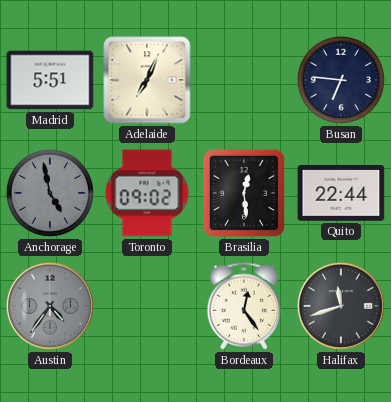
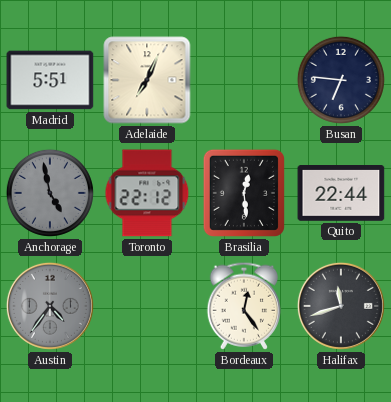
Toronto: 09:02 -> 22:12
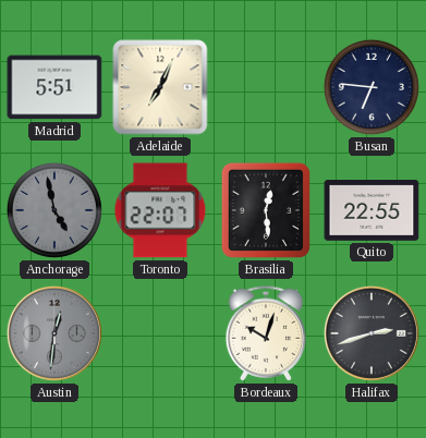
Toronto: 22:12 -> 22:07
Quito: 22:44 -> 22:55
Austin: 4:36 -> 12:31
Bordeaux: 12:24 -> 10:03
Halifax: 11:42 -> 2:42
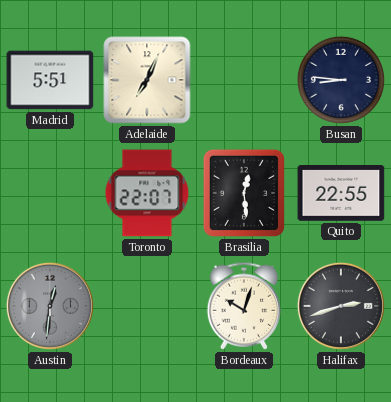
Busan: 6:46 -> 8:46
Anchorage: 4:58 -> none
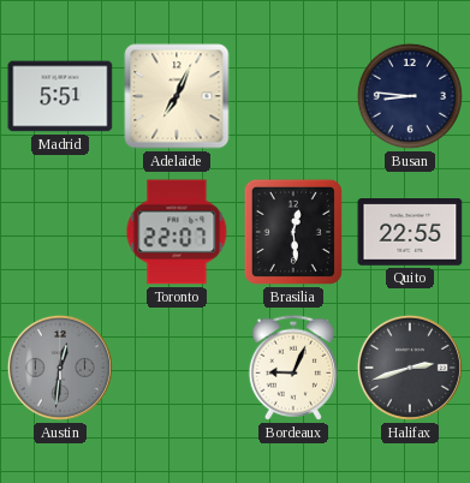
Bordeaux: 10:03 -> 9:04
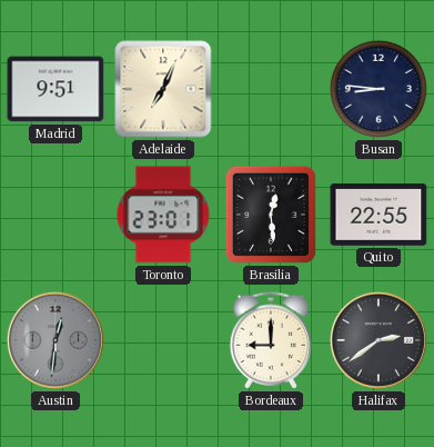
Madrid: 5:51 -> 9:51
Toronto: 22:07 -> 23:01
Bordeaux: 9:04 -> 9:00
Halifax: 2:42 -> 2:39
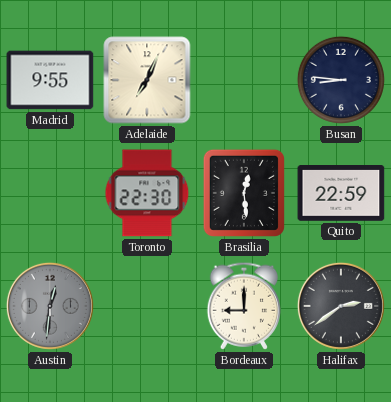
Madrid: 9:51 -> 9:55
Toronto: 23:01 -> 22:30
Quito: 22:55 -> 22:59
